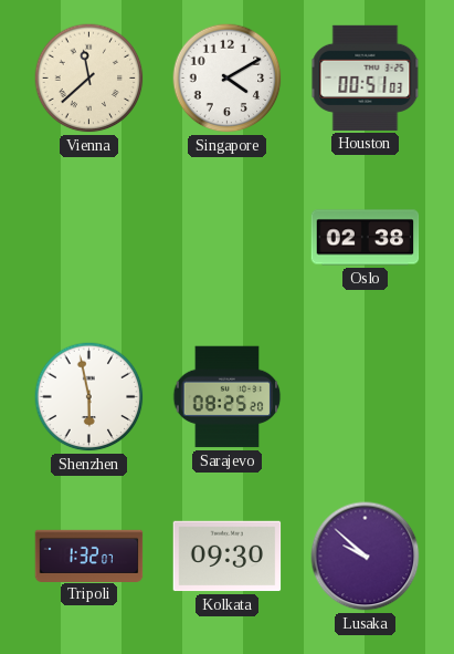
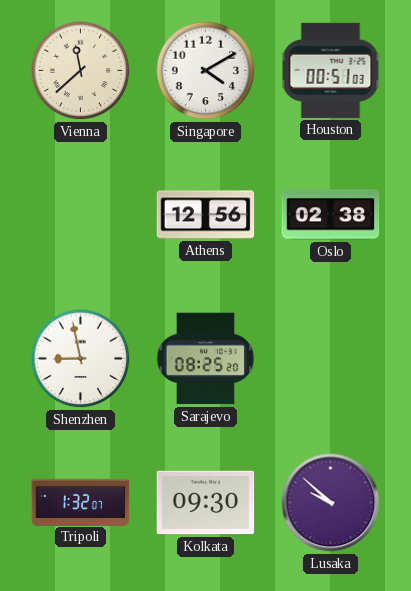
Athens: none -> 12:56
Shenzhen: 5:58 -> 8:58
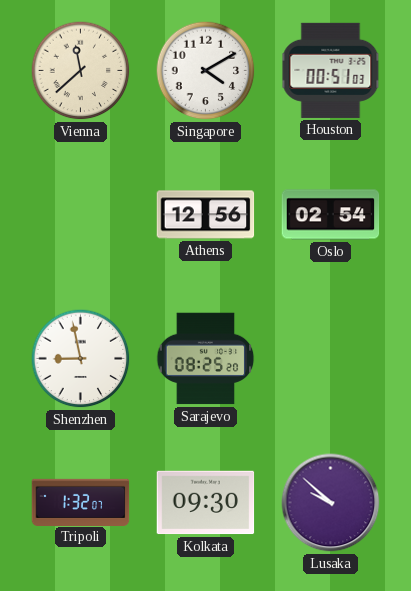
Oslo: 02:38 -> 02:54
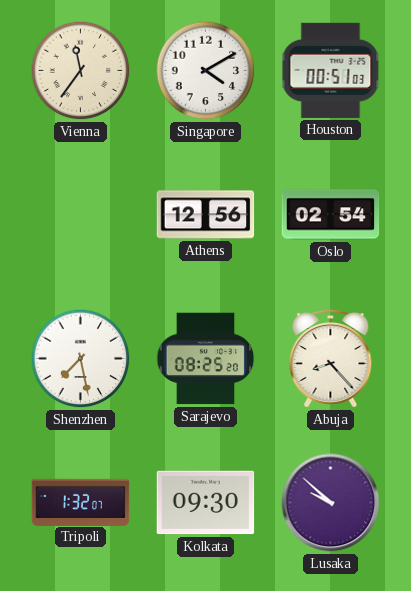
Vienna: 11:38 -> 11:36
Shenzhen: 8:58 -> 7:28
Abuja: none -> 8:23
